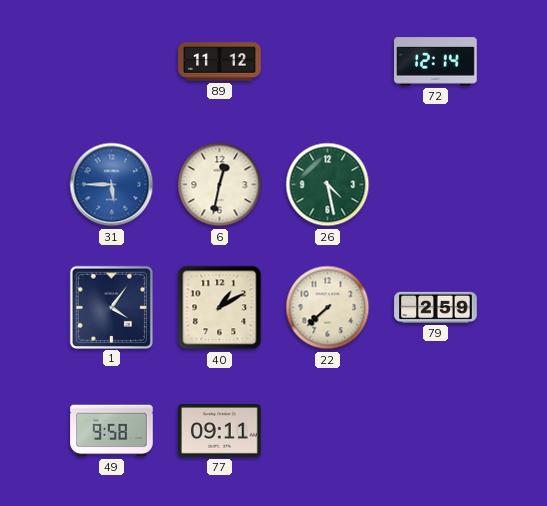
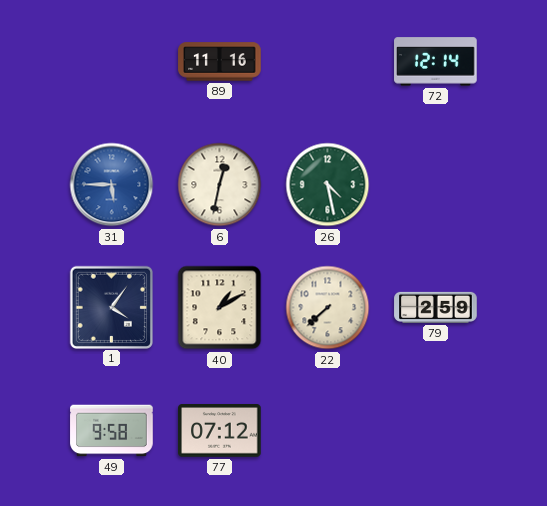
89: 11:12 -> 11:16
77: 09:11 -> 07:12
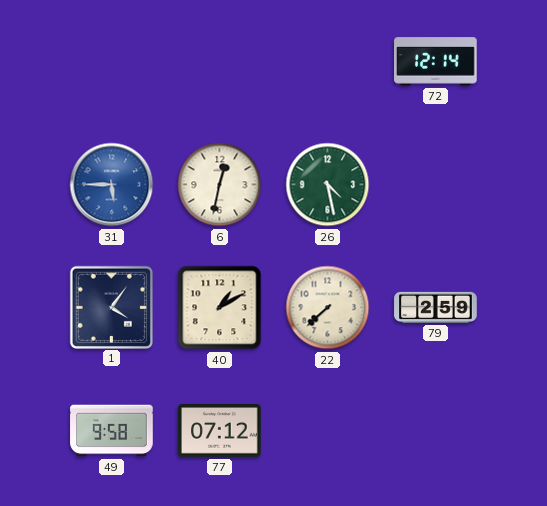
89: 11:16 -> none
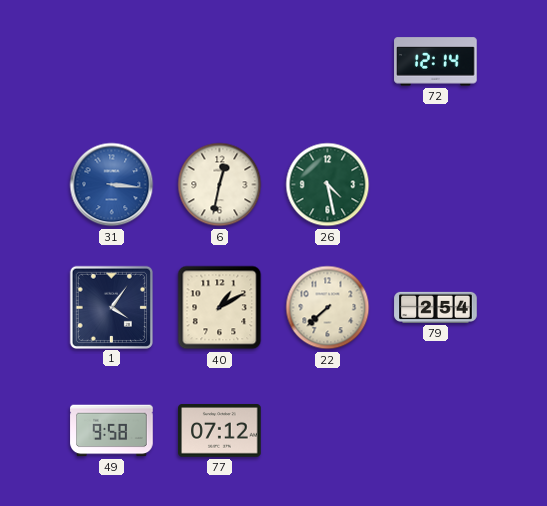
31: 5:45 -> 3:16
79: 2:59 -> 2:54
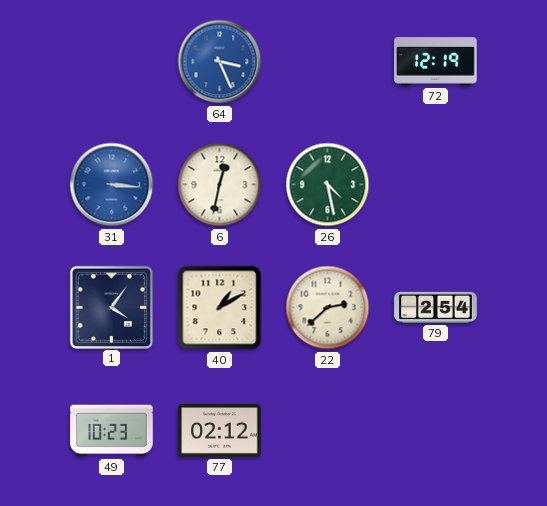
64: none -> 3:26
72: 12:14 -> 12:19
22: 7:38 -> 2:38
49: 9:58 -> 10:23
77: 07:12 -> 02:12
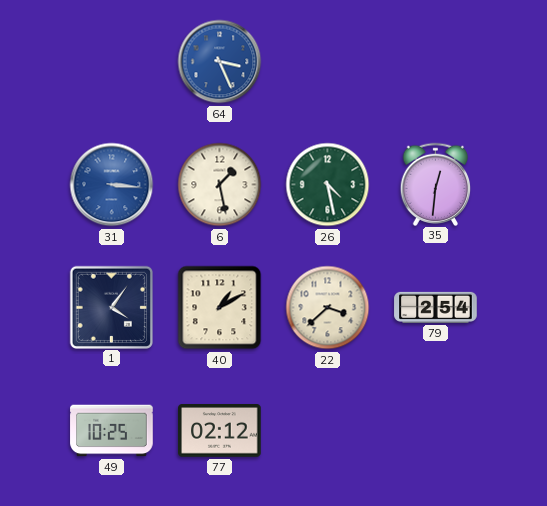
72: 12:19 -> none
6: 12:32 -> 1:28
35: none -> 12:31
22: 2:38 -> 3:38
49: 10:23 -> 10:25
